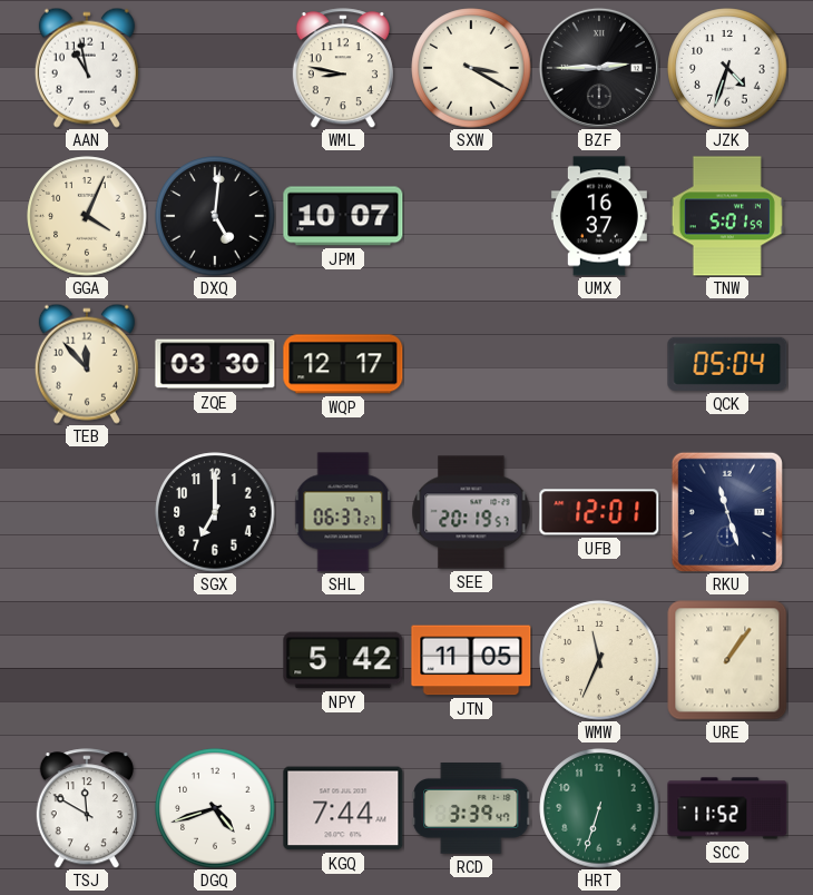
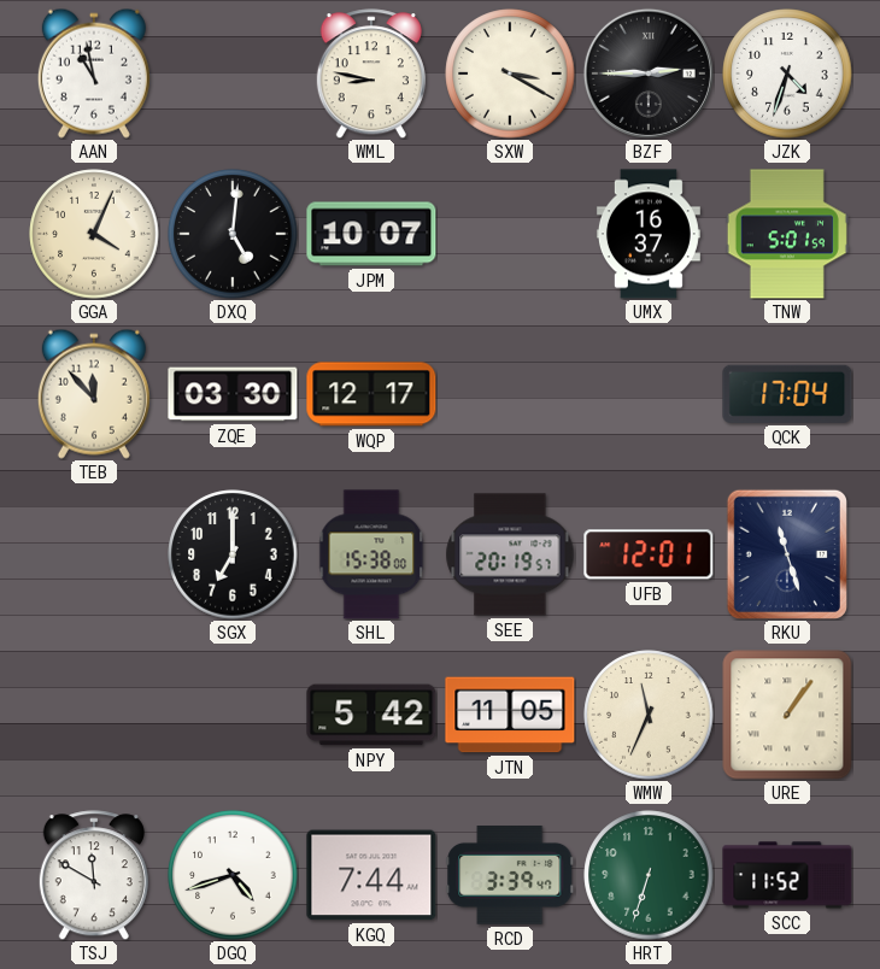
QCK: 05:04 -> 17:04
SHL: 06:37 -> 15:38
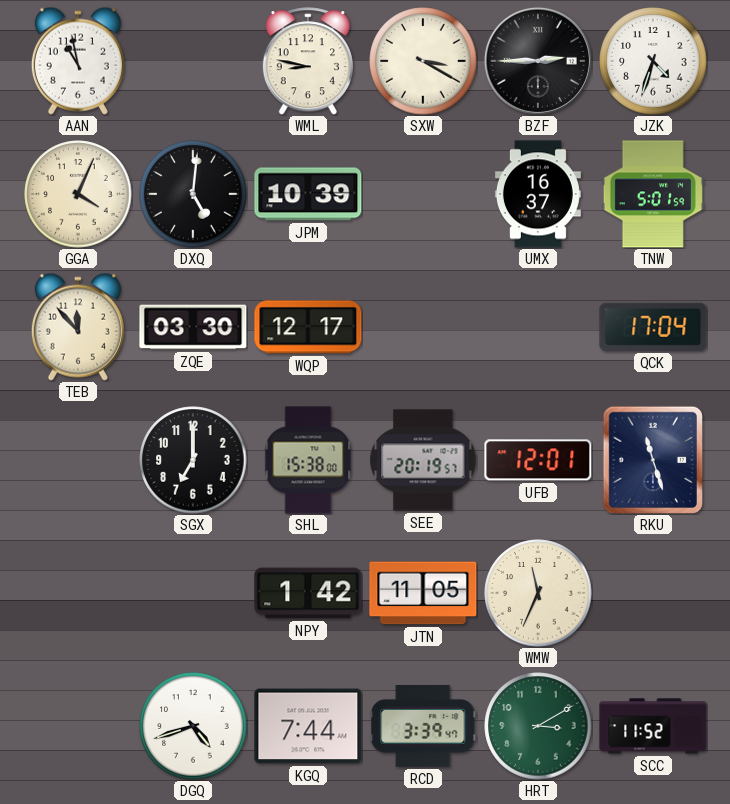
JPM: 10:07 -> 10:39
NPY: 5:42 -> 1:42
URE: 1:06 -> none
TSJ: 11:50 -> none
HRT: 6:33 -> 3:10
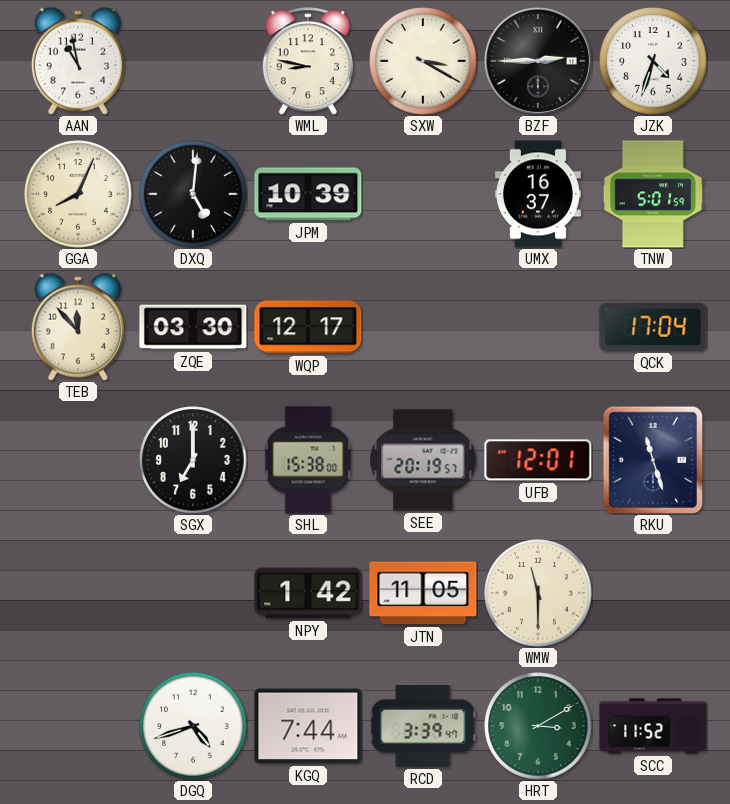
GGA: 4:04 -> 8:04
WMW: 11:34 -> 11:30
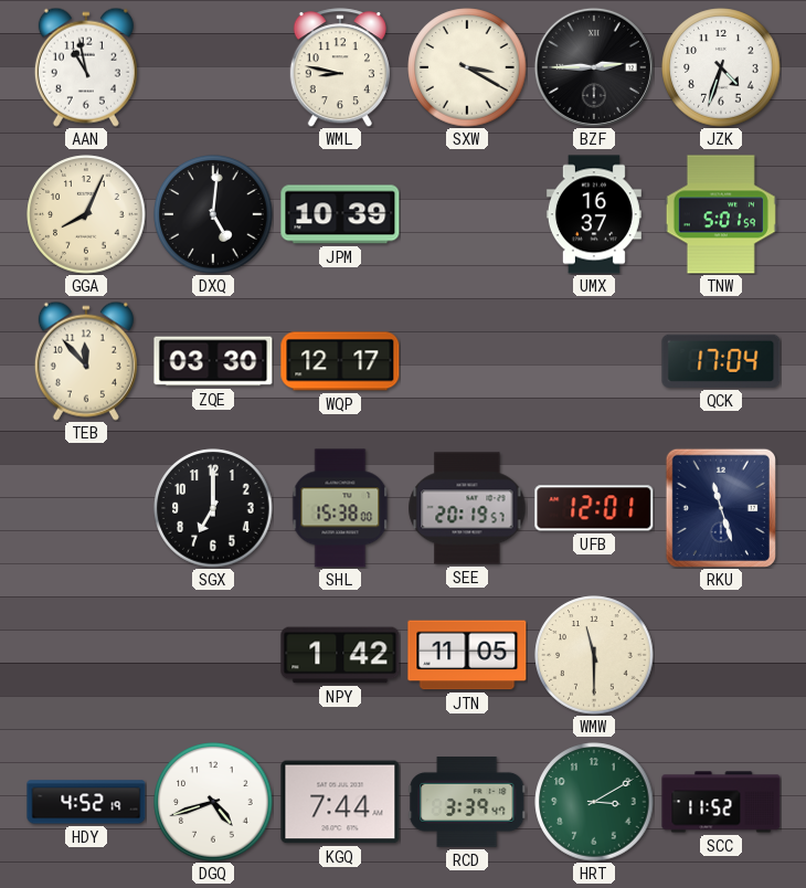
HDY: none -> 4:52
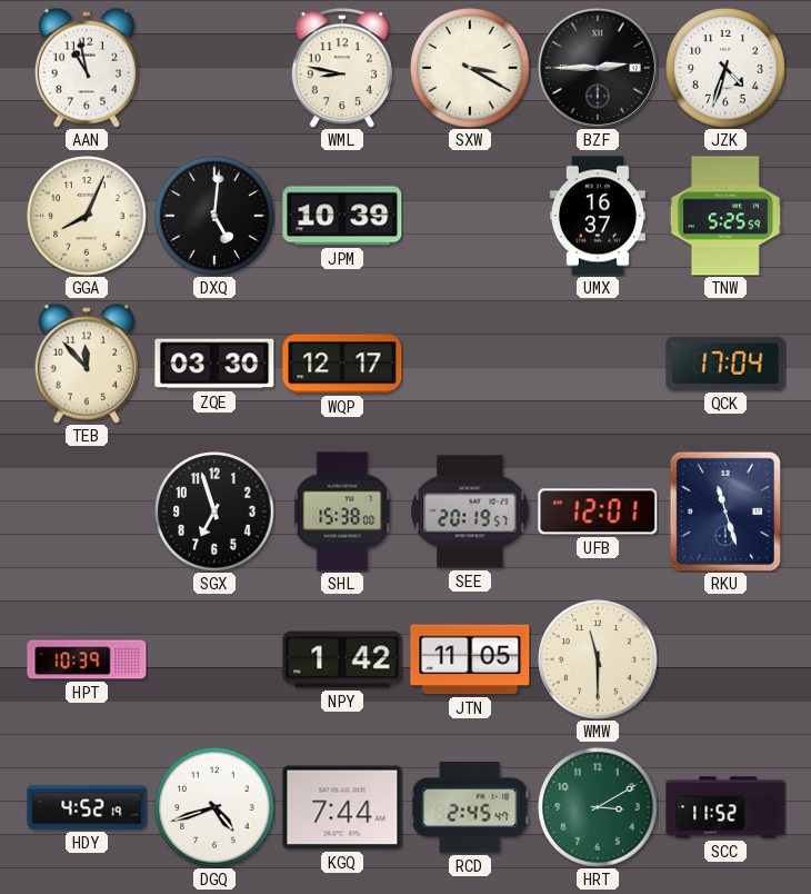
TNW: 5:01 -> 5:25
SGX: 7:00 -> 6:57
HPT: none -> 10:39
RCD: 3:39 -> 2:45
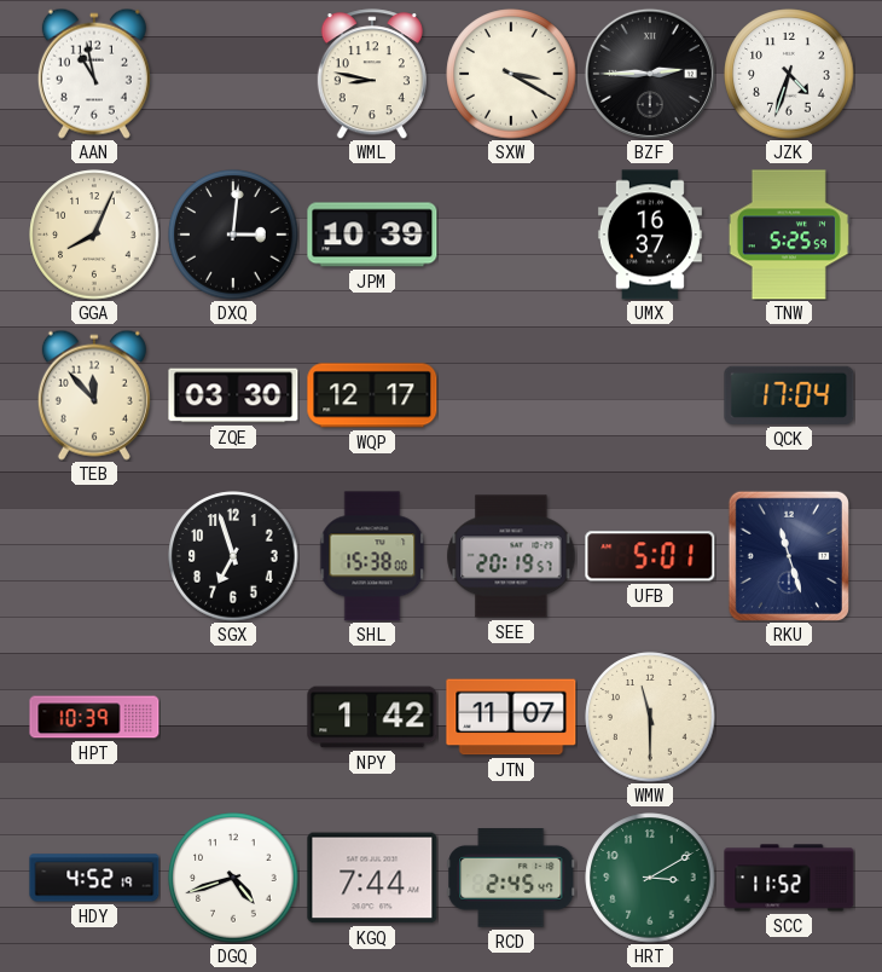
DXQ: 5:01 -> 3:01
UFB: 12:01 -> 5:01
JTN: 11:05 -> 11:07
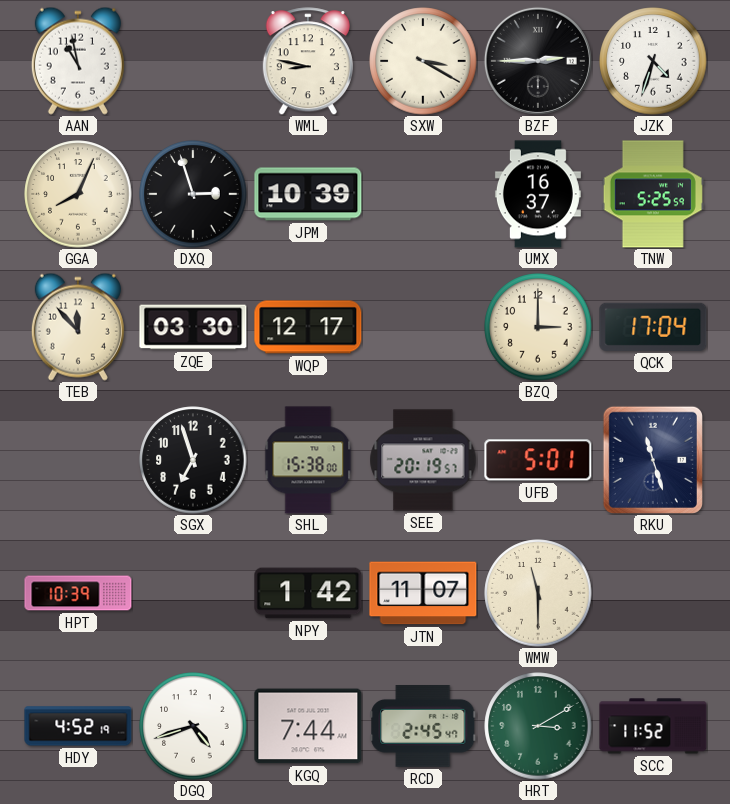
DXQ: 3:01 -> 2:57
BZQ: none -> 3:00
